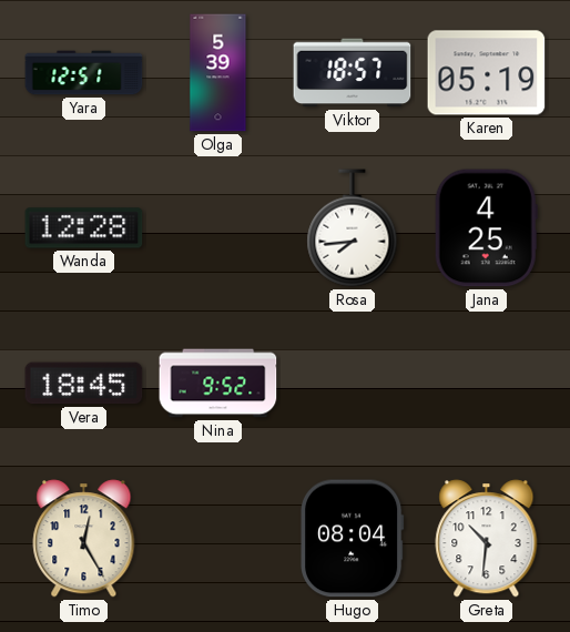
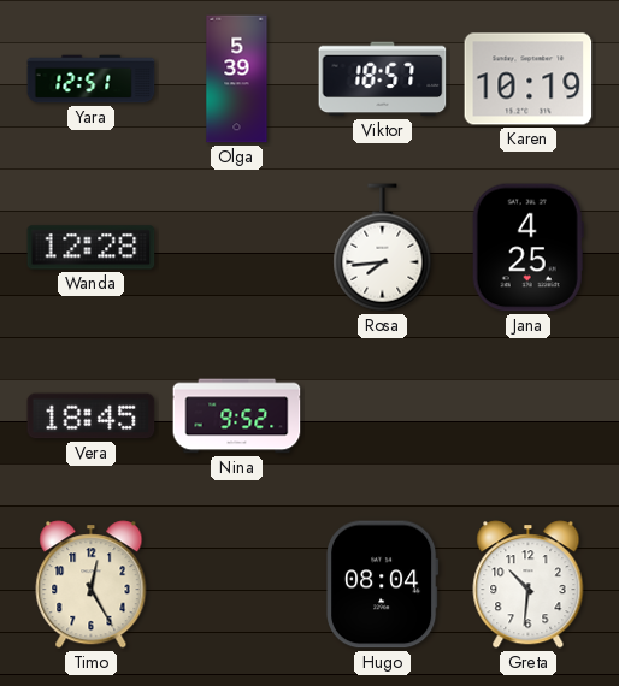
Karen: 05:19 -> 10:19
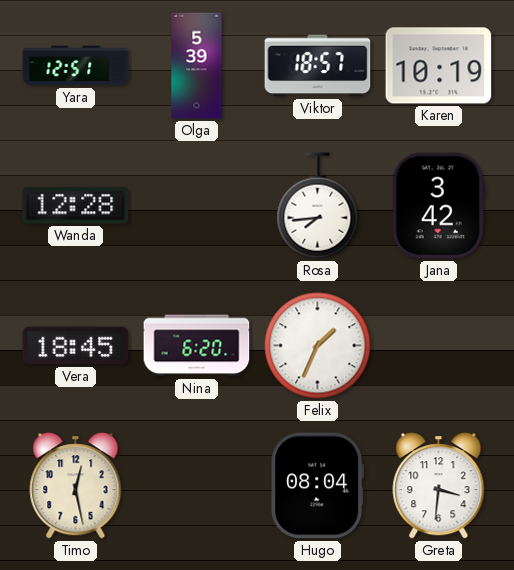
Jana: 4:25 -> 3:42
Nina: 9:52 -> 6:20
Felix: none -> 1:34
Timo: 12:25 -> 12:28
Greta: 10:31 -> 3:31
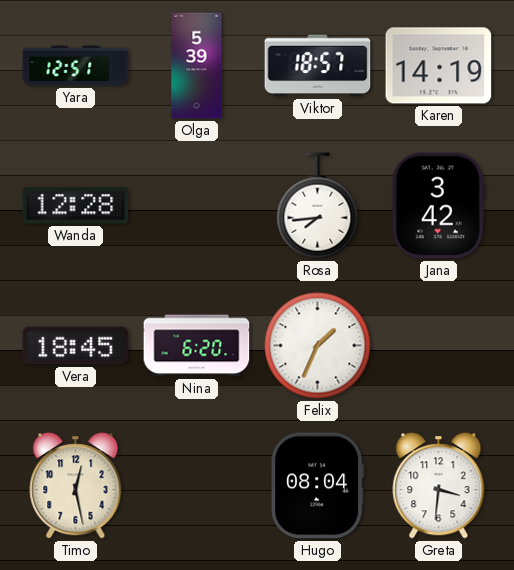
Karen: 10:19 -> 14:19
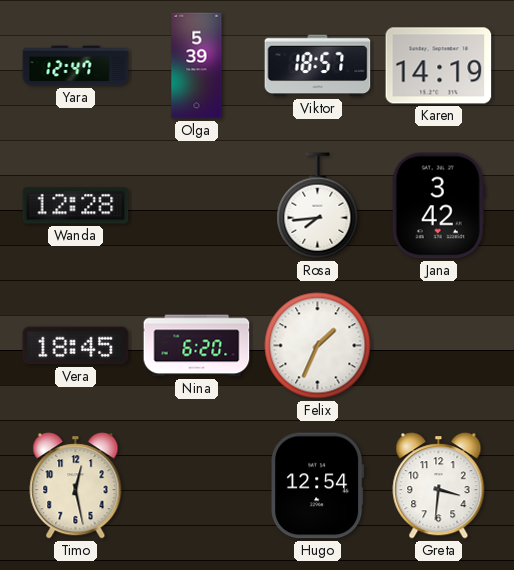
Yara: 12:51 -> 12:47
Hugo: 08:04 -> 12:54
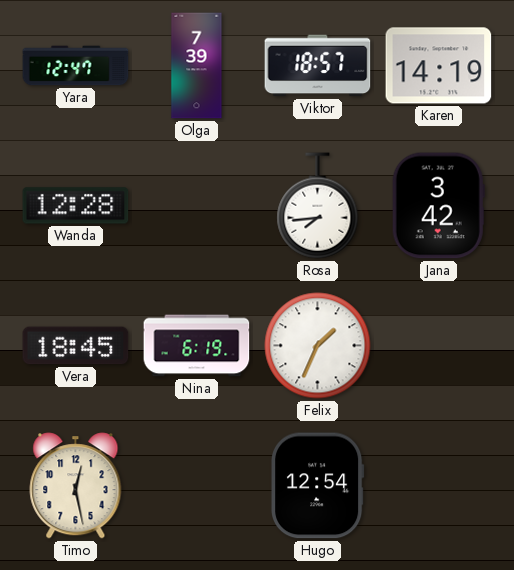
Olga: 5:39 -> 7:39
Nina: 6:20 -> 6:19
Greta: 3:31 -> none
